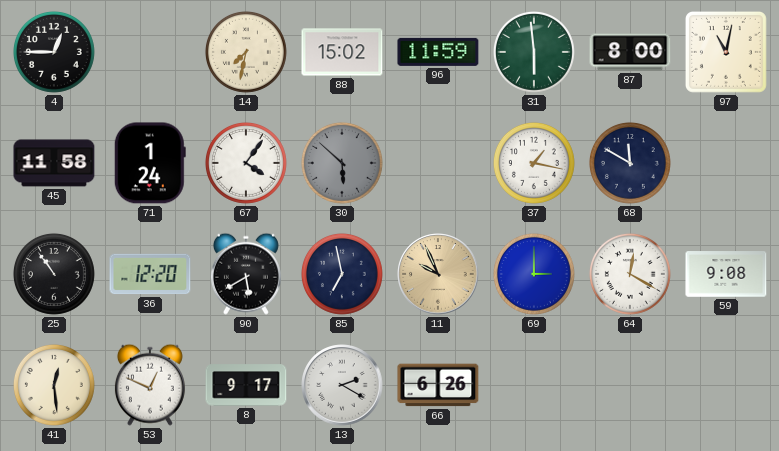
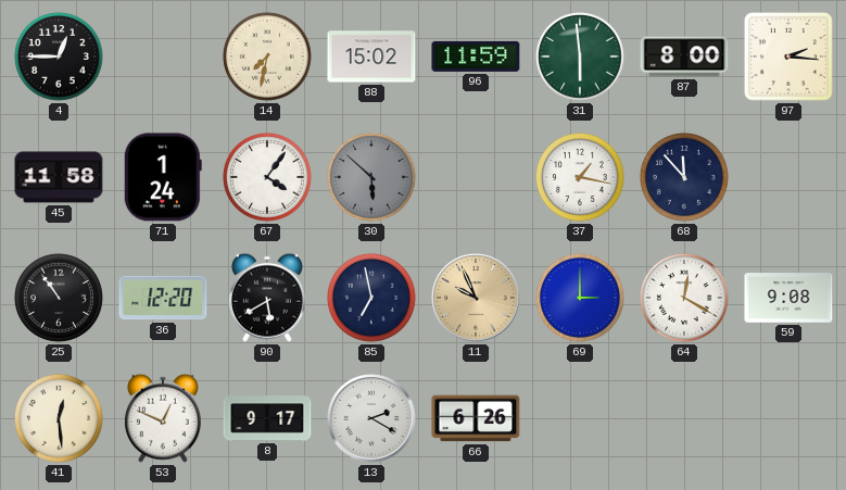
97: 11:02 -> 2:16
68: 11:50 -> 11:53
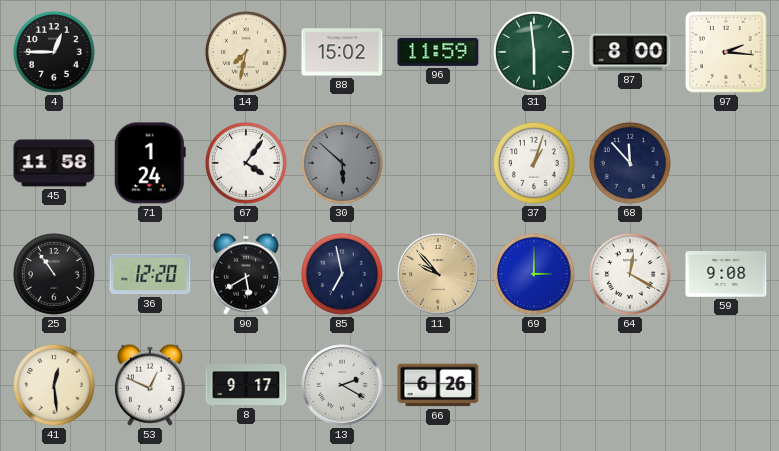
37: 1:17 -> 1:03
11: 9:56 -> 9:53
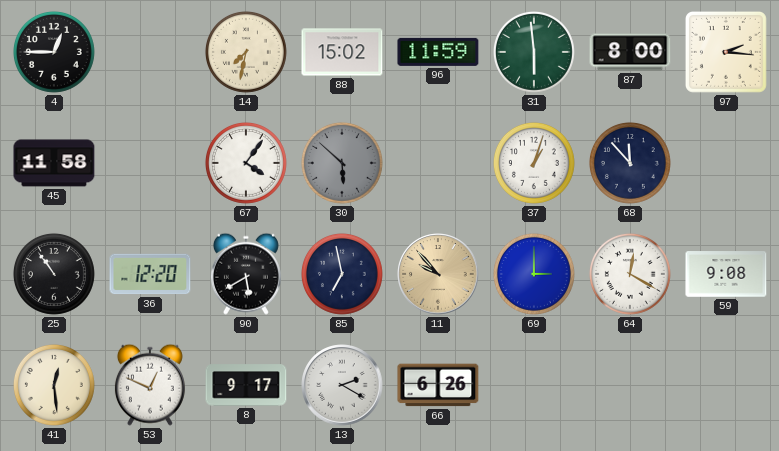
71: 1:24 -> none
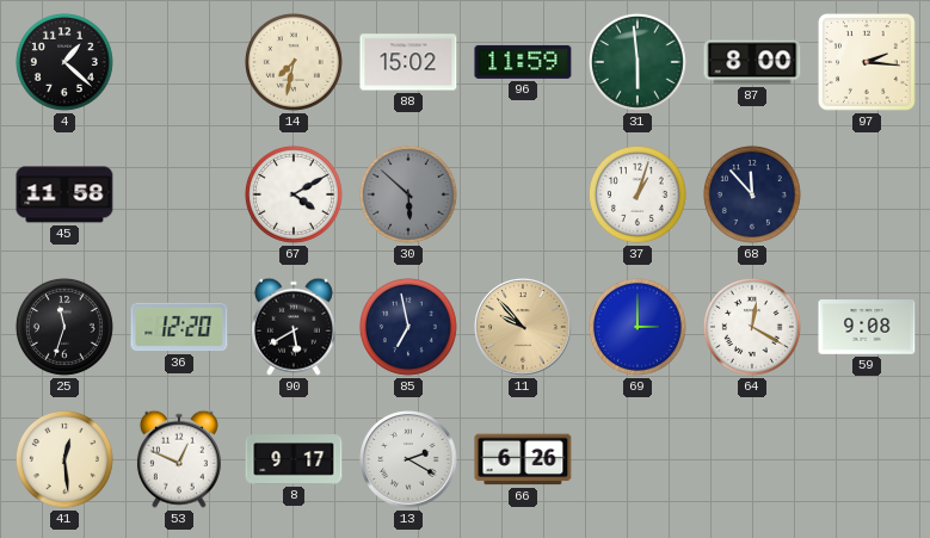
4: 12:45 -> 1:22
67: 4:06 -> 4:10
25: 10:54 -> 11:33
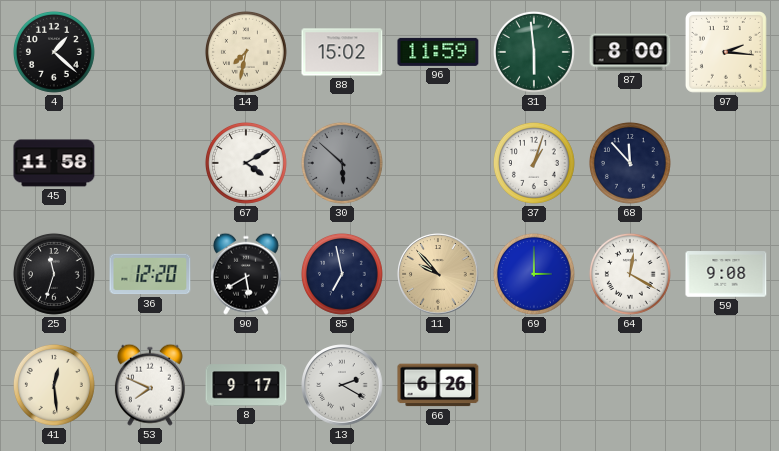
53: 12:49 -> 7:49
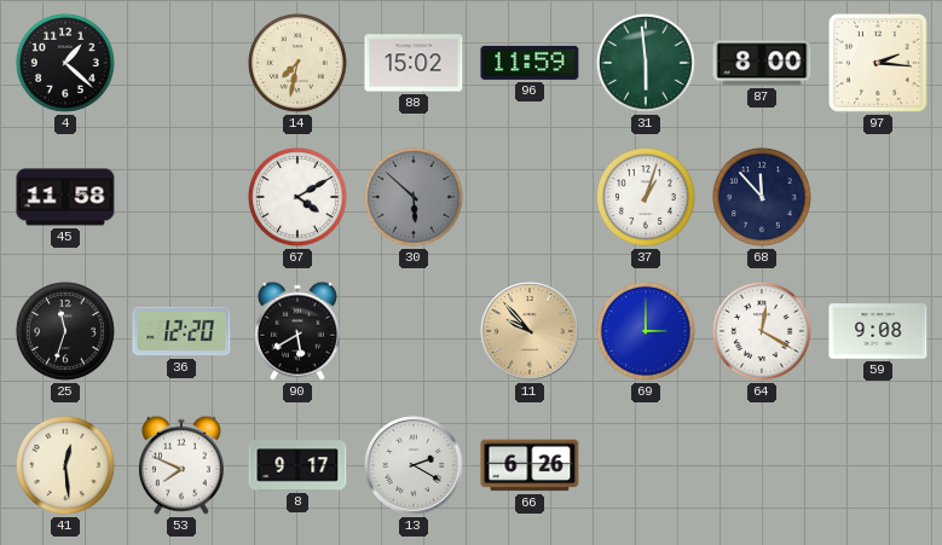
85: 6:58 -> none
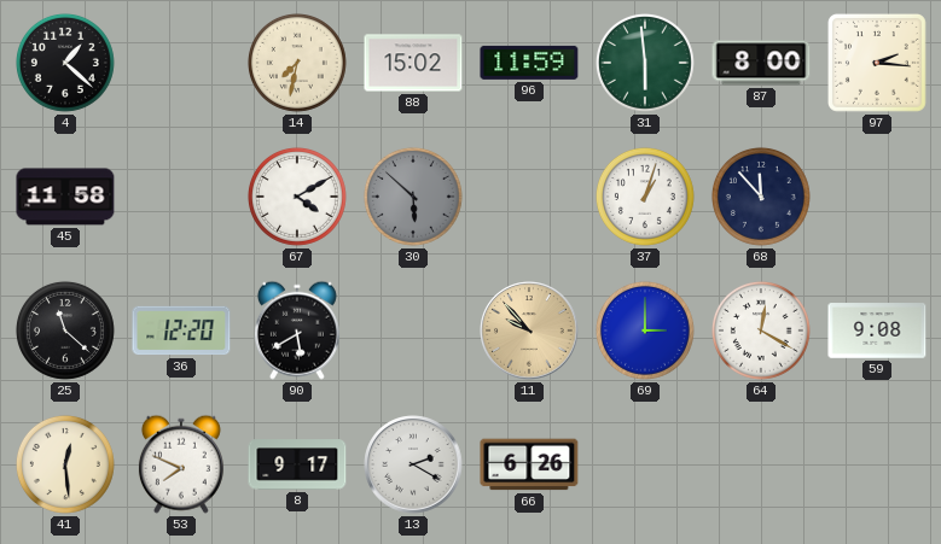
25: 11:33 -> 11:22
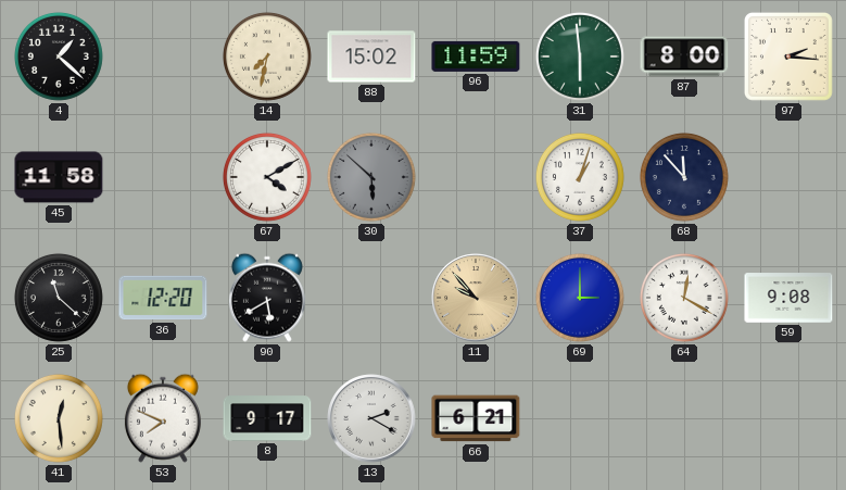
66: 6:26 -> 6:21
